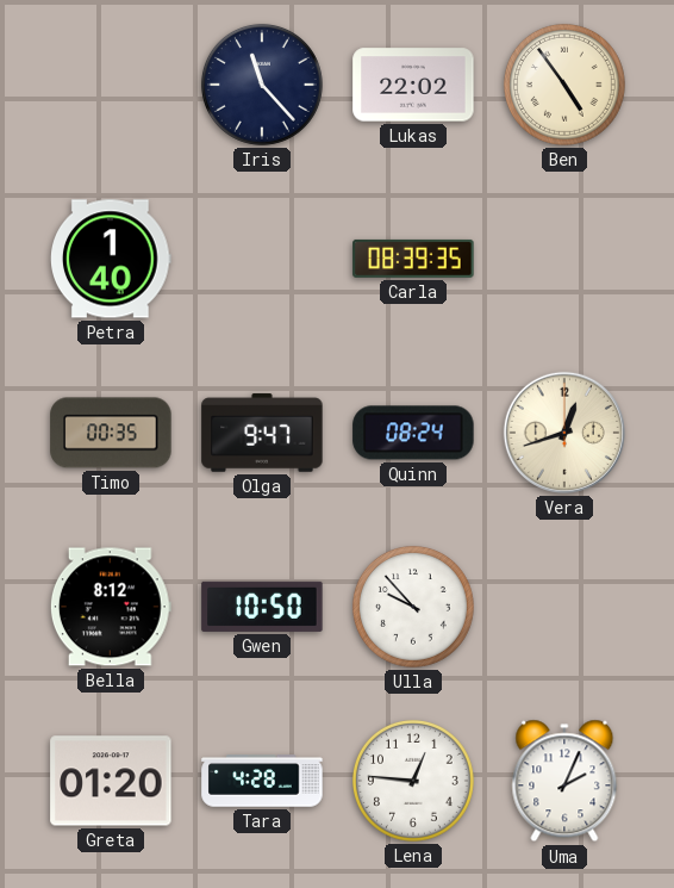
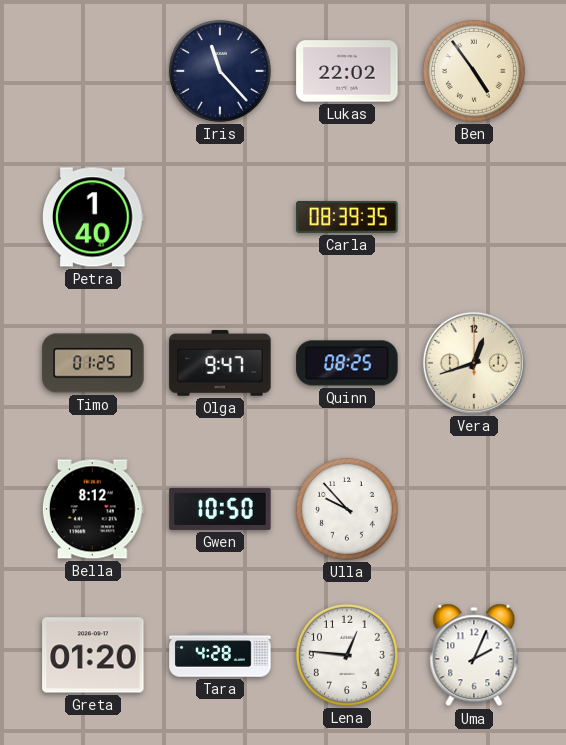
Timo: 00:35 -> 01:25
Quinn: 08:24 -> 08:25
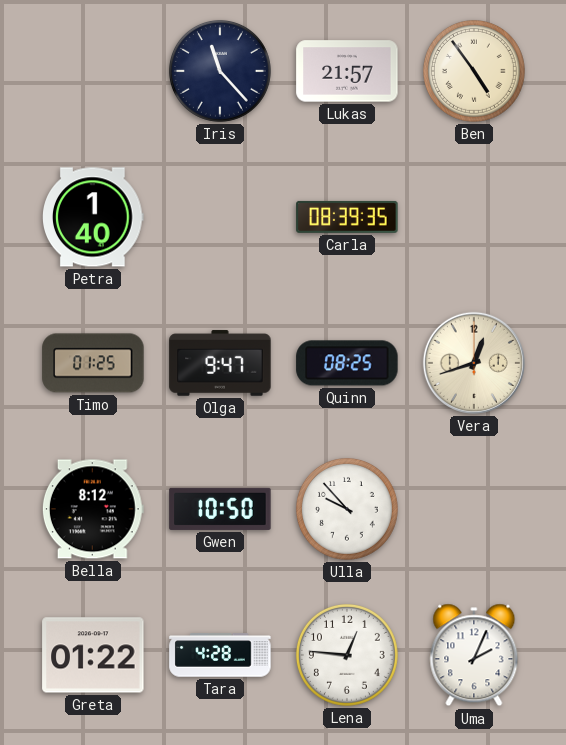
Lukas: 22:02 -> 21:57
Greta: 01:20 -> 01:22
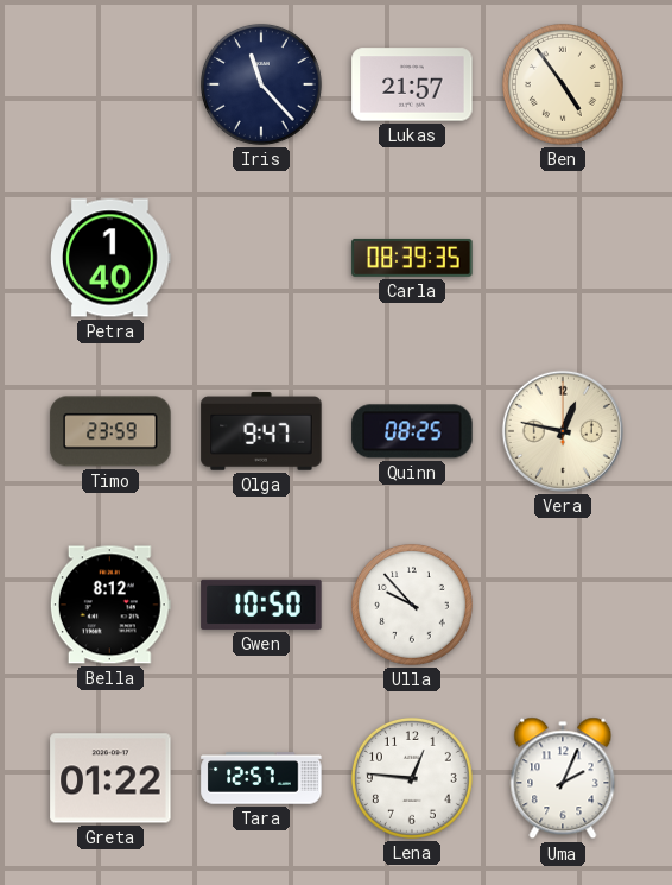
Timo: 01:25 -> 23:59
Vera: 12:42 -> 12:47
Tara: 4:28 -> 12:57
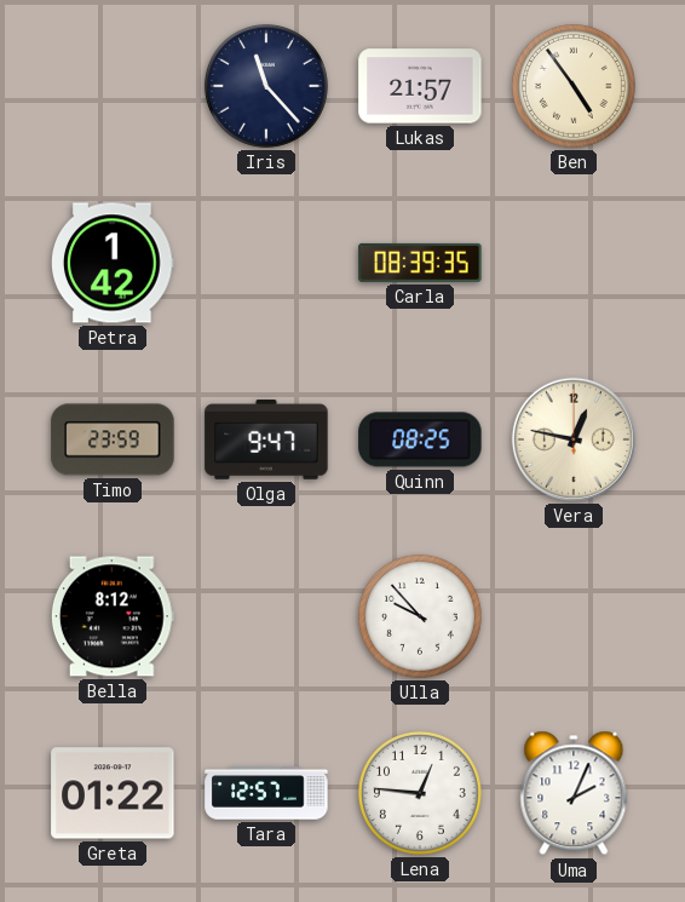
Petra: 1:40 -> 1:42
Gwen: 10:50 -> none
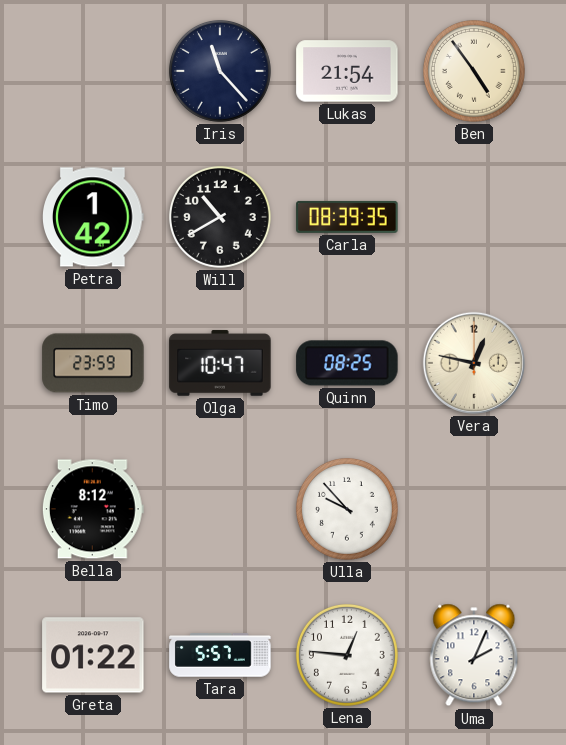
Lukas: 21:57 -> 21:54
Will: none -> 10:40
Olga: 9:47 -> 10:47
Tara: 12:57 -> 5:57
